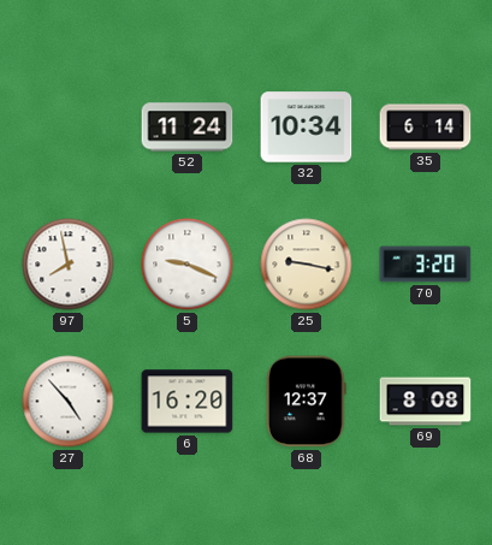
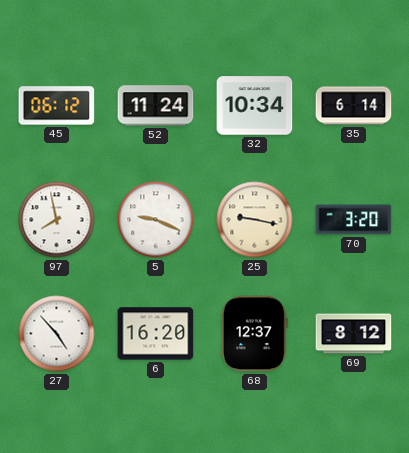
45: none -> 06:12
69: 8:08 -> 8:12
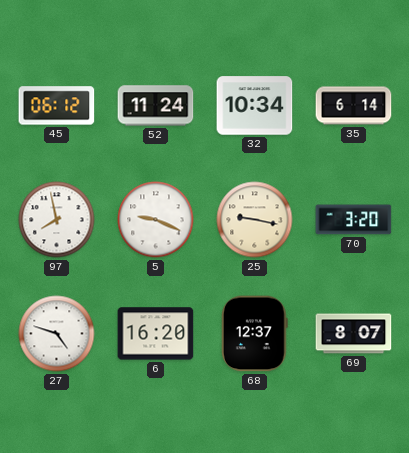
27: 4:53 -> 4:48
69: 8:12 -> 8:07
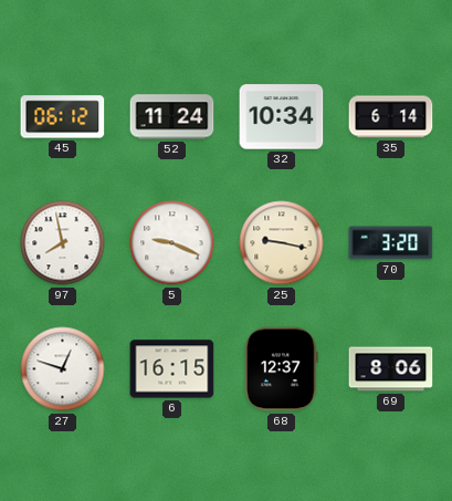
27: 4:48 -> 12:48
6: 16:20 -> 16:15
69: 8:07 -> 8:06
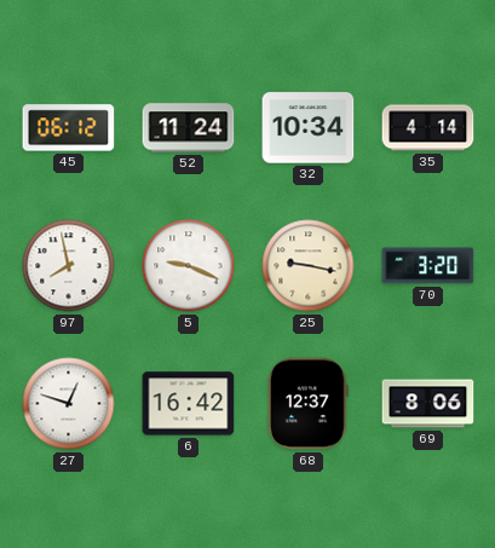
35: 6:14 -> 4:14
6: 16:15 -> 16:42
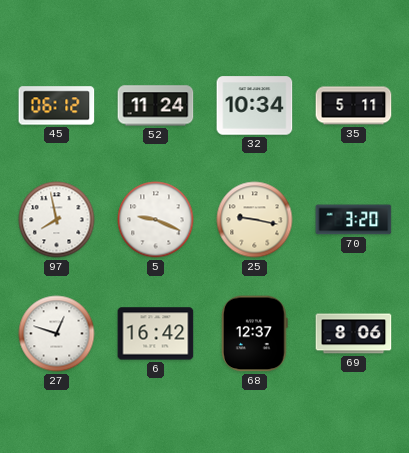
35: 4:14 -> 5:11
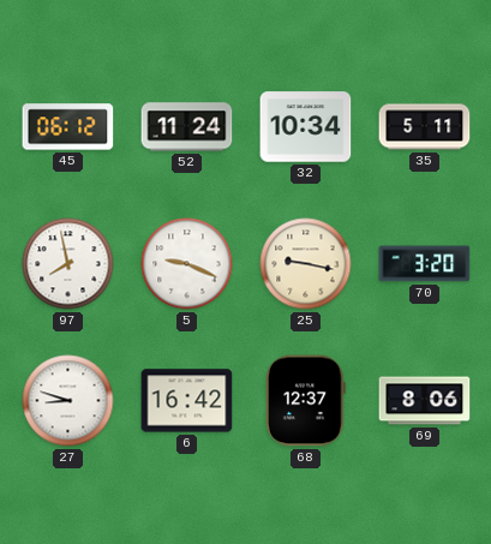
27: 12:48 -> 8:48
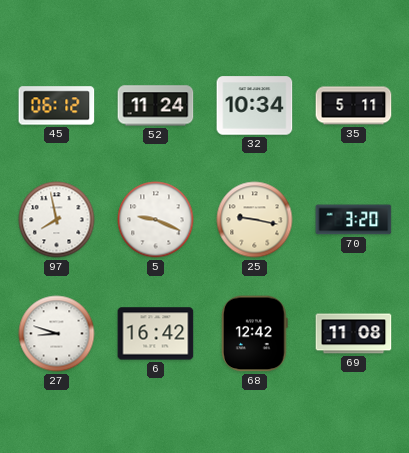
68: 12:37 -> 12:42
69: 8:06 -> 11:08
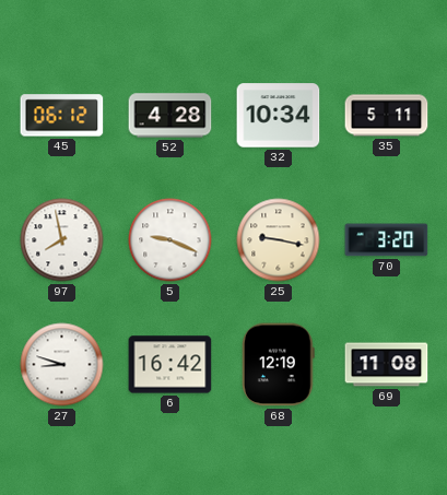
52: 11:24 -> 4:28
68: 12:42 -> 12:19
